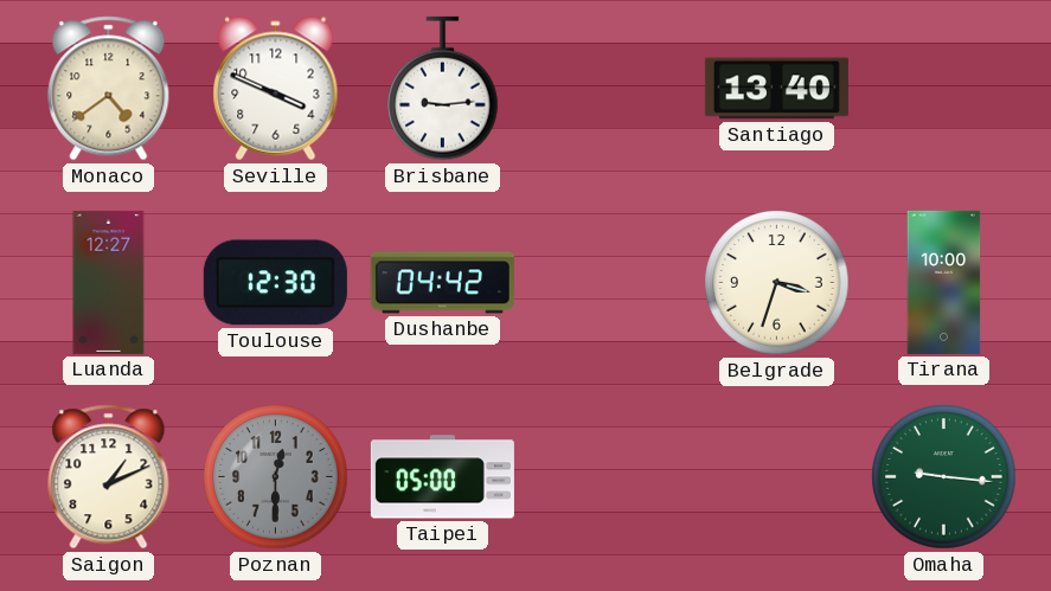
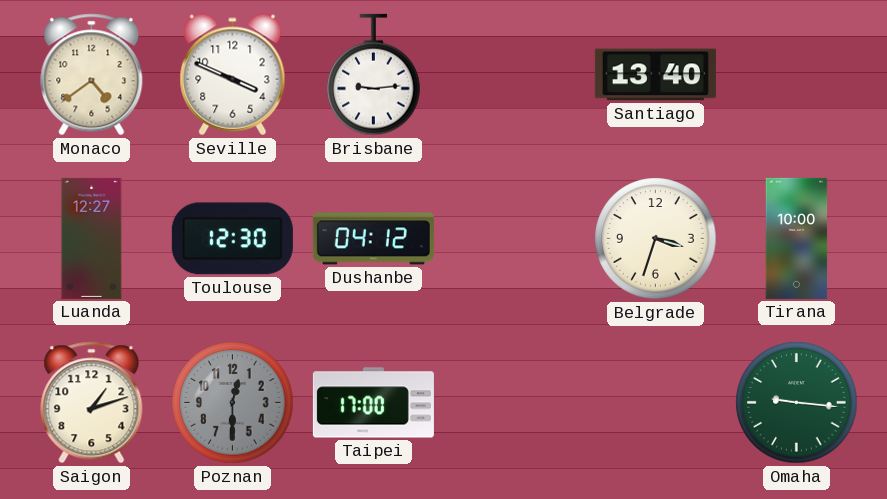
Dushanbe: 04:42 -> 04:12
Saigon: 1:11 -> 1:12
Taipei: 05:00 -> 17:00
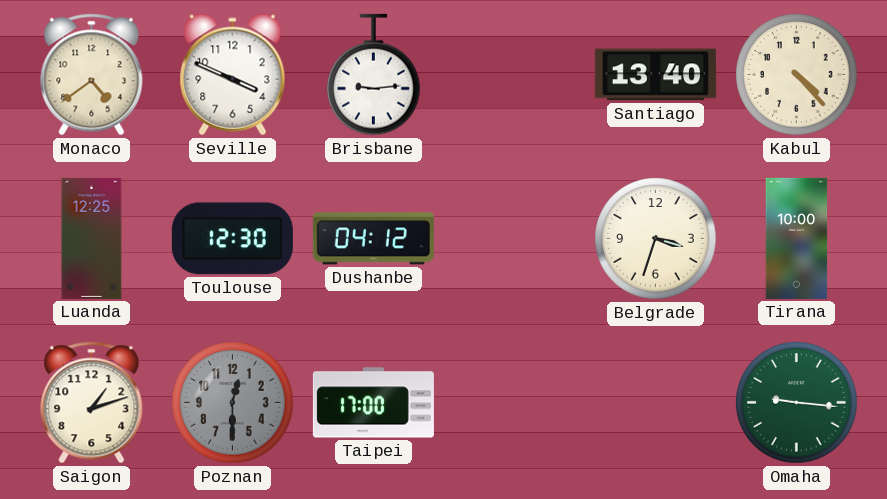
Kabul: none -> 4:23
Luanda: 12:27 -> 12:25
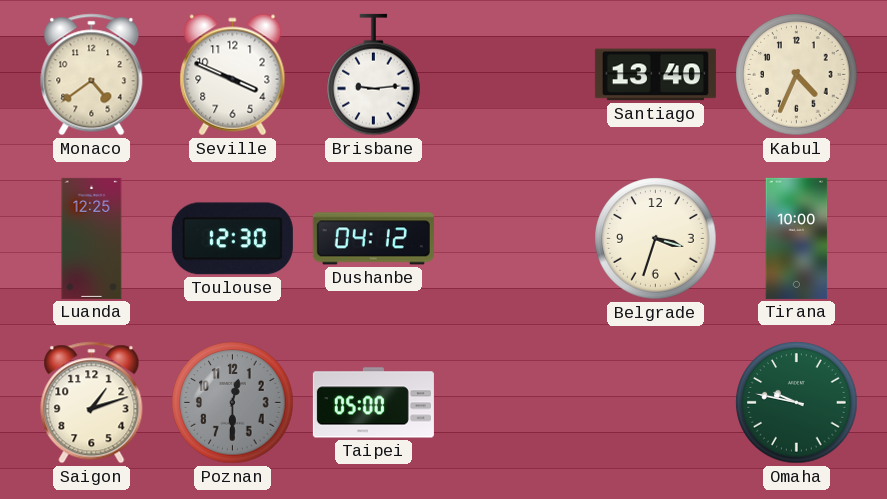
Kabul: 4:23 -> 4:34
Taipei: 17:00 -> 05:00
Omaha: 9:16 -> 9:47
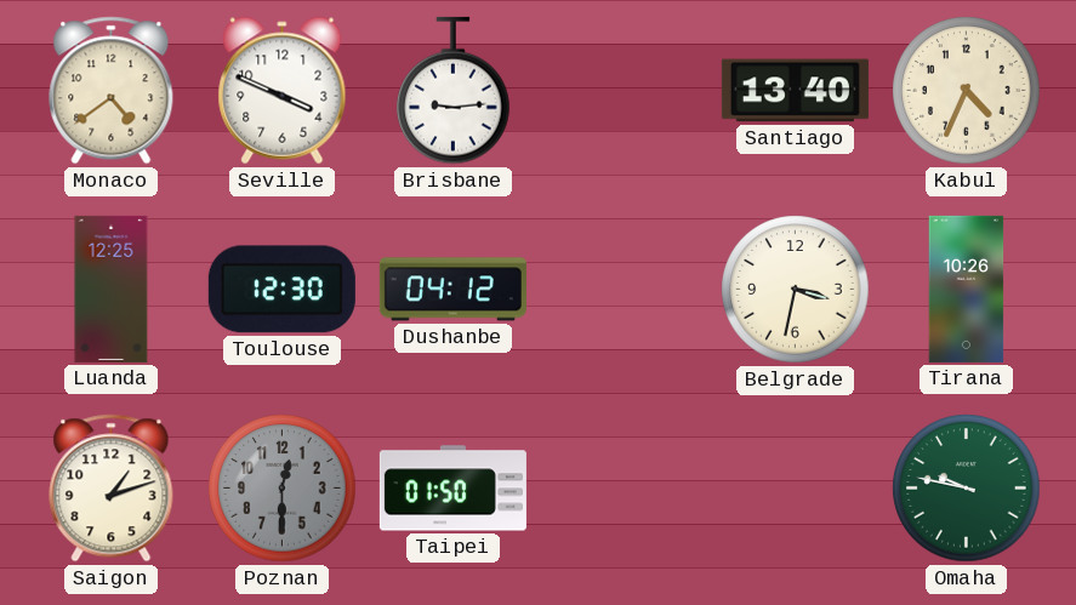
Belgrade: 3:33 -> 3:32
Tirana: 10:00 -> 10:26
Taipei: 05:00 -> 01:50
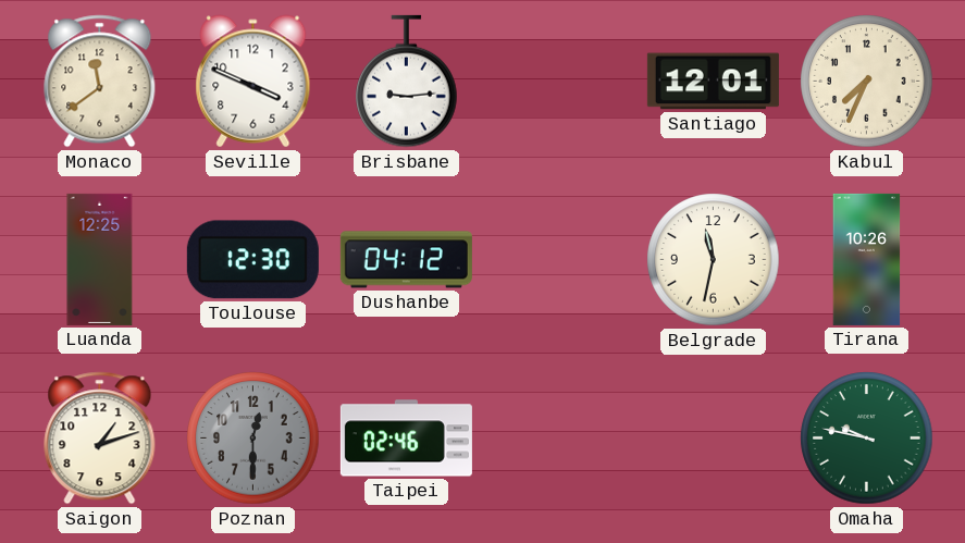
Monaco: 4:39 -> 11:39
Santiago: 13:40 -> 12:01
Kabul: 4:34 -> 7:34
Belgrade: 3:32 -> 11:32
Taipei: 01:50 -> 02:46
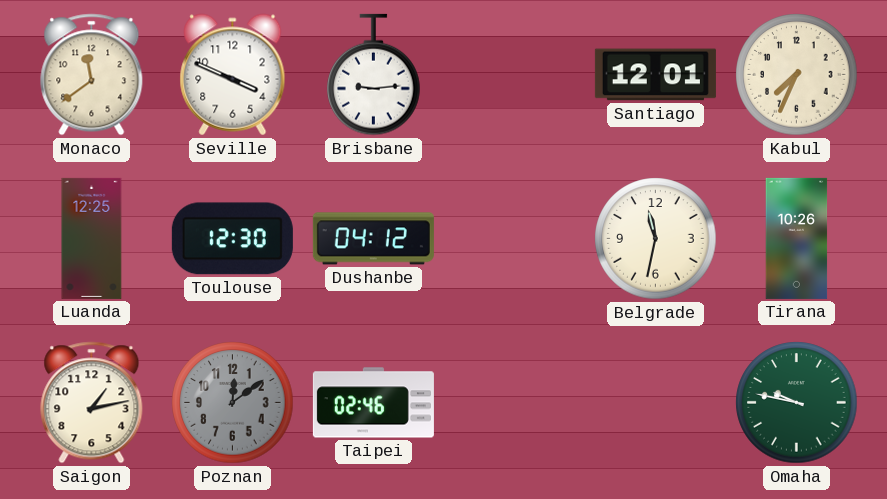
Saigon: 1:12 -> 1:13
Poznan: 12:30 -> 12:09
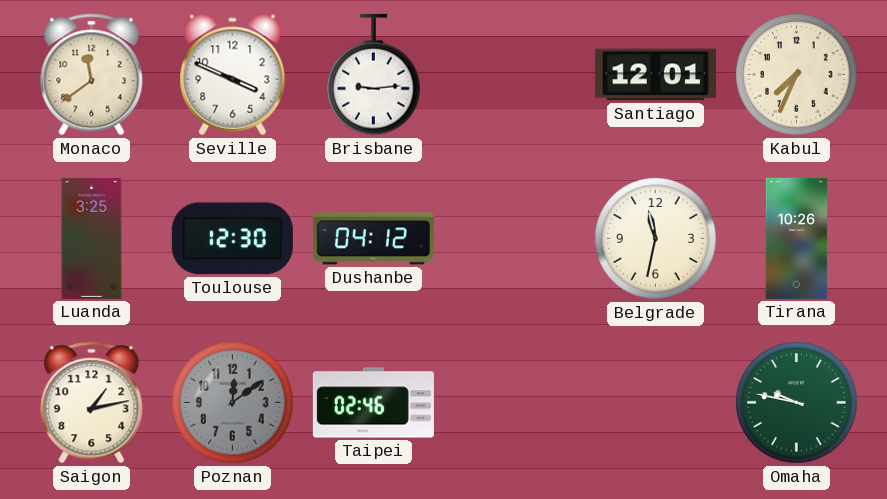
Luanda: 12:25 -> 3:25
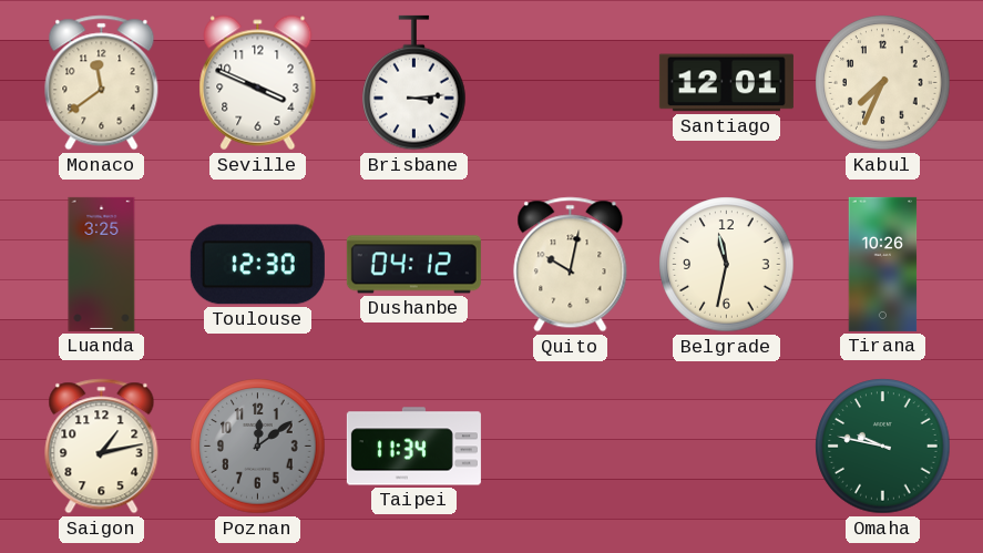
Brisbane: 9:14 -> 3:14
Quito: none -> 10:02
Taipei: 02:46 -> 11:34
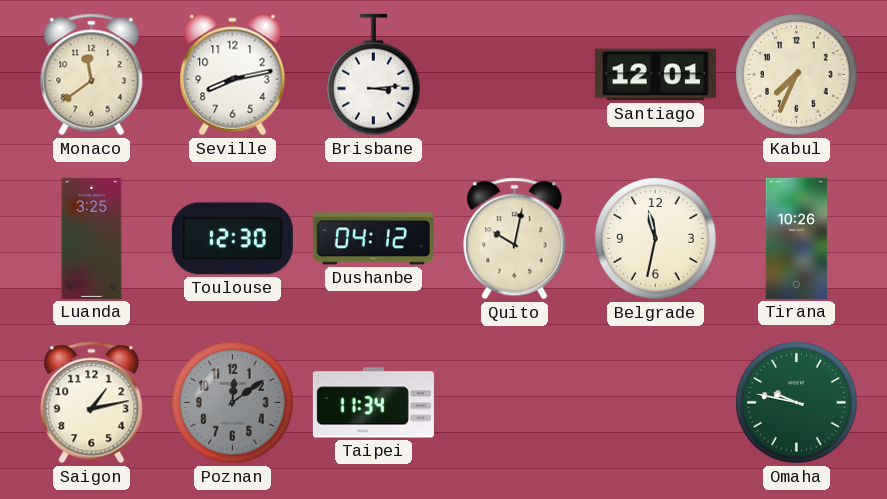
Seville: 3:49 -> 8:13
